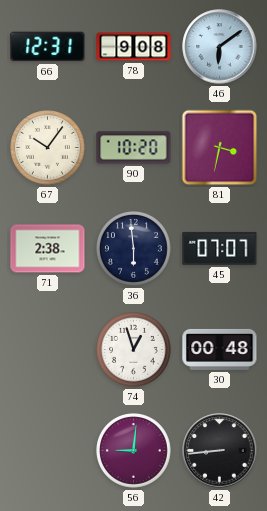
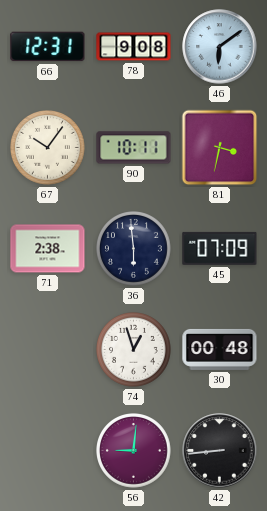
90: 10:20 -> 10:11
45: 07:07 -> 07:09
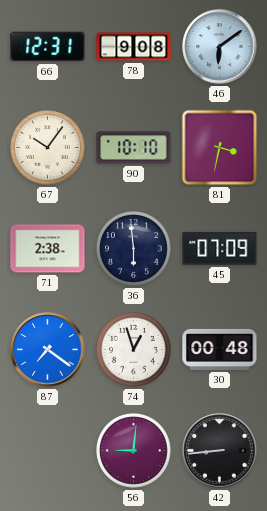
90: 10:11 -> 10:10
87: none -> 7:21
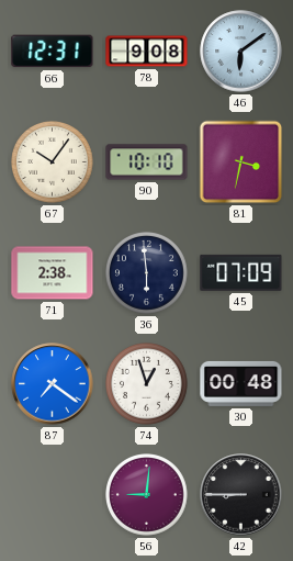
42: 8:44 -> 8:45
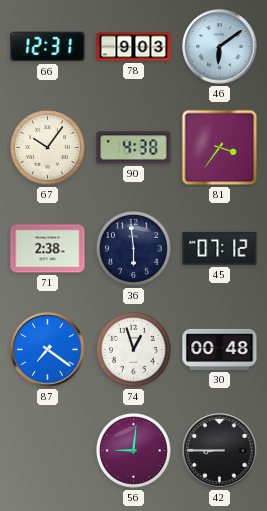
78: 9:08 -> 9:03
90: 10:10 -> 4:38
81: 3:32 -> 3:36
45: 07:09 -> 07:12
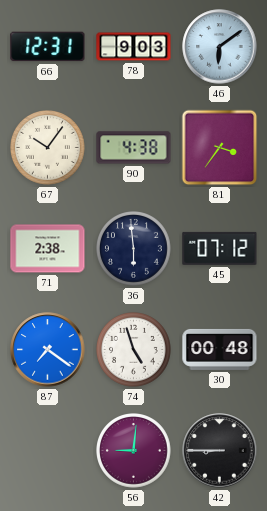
74: 12:57 -> 4:57
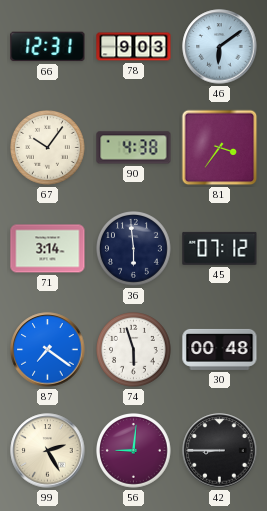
71: 2:38 -> 3:14
74: 4:57 -> 5:57
99: none -> 2:25
